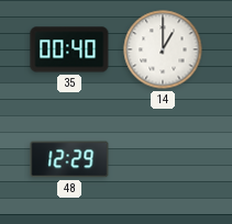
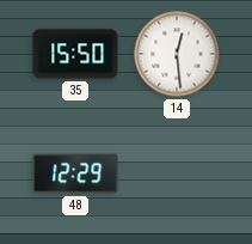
35: 00:40 -> 15:50
14: 1:00 -> 12:29
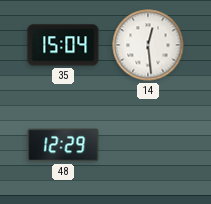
35: 15:50 -> 15:04
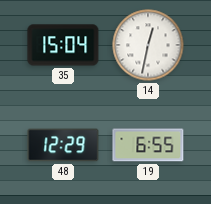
14: 12:29 -> 12:32
19: none -> 6:55
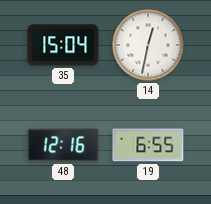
48: 12:29 -> 12:16
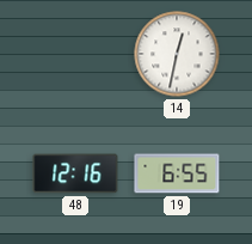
35: 15:04 -> none
